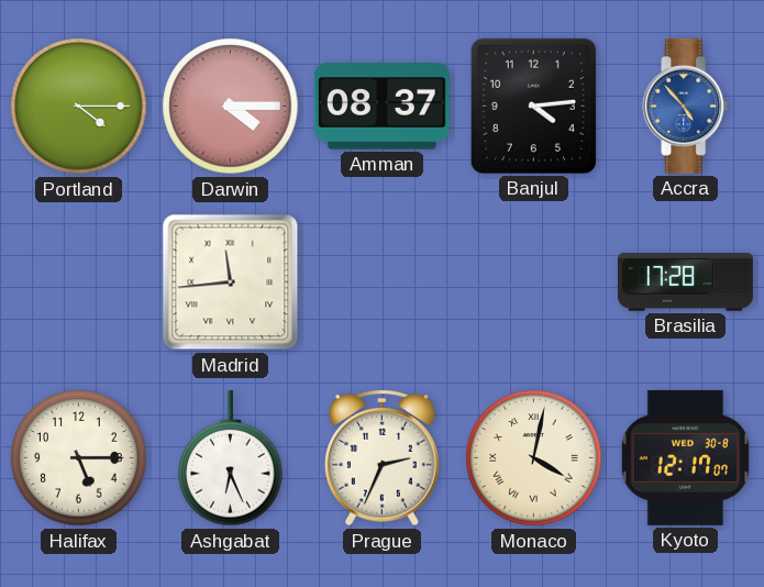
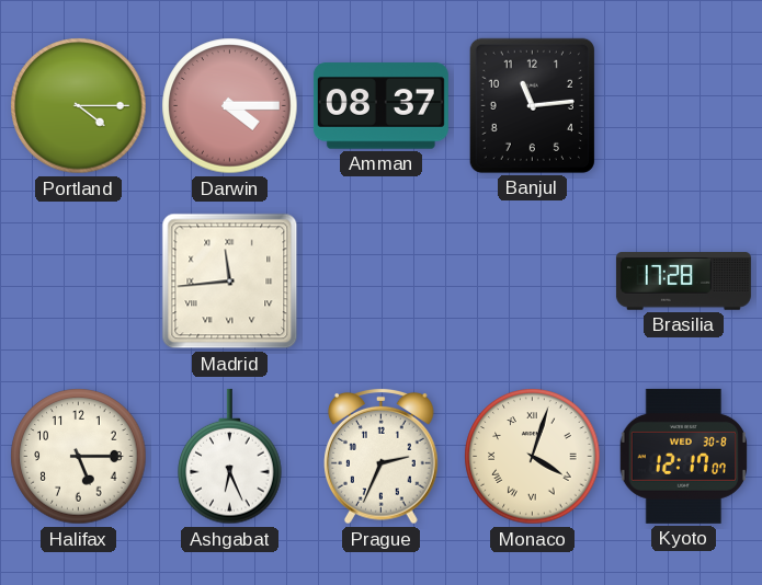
Banjul: 4:14 -> 11:14
Accra: 4:53 -> none
Monaco: 4:02 -> 4:03
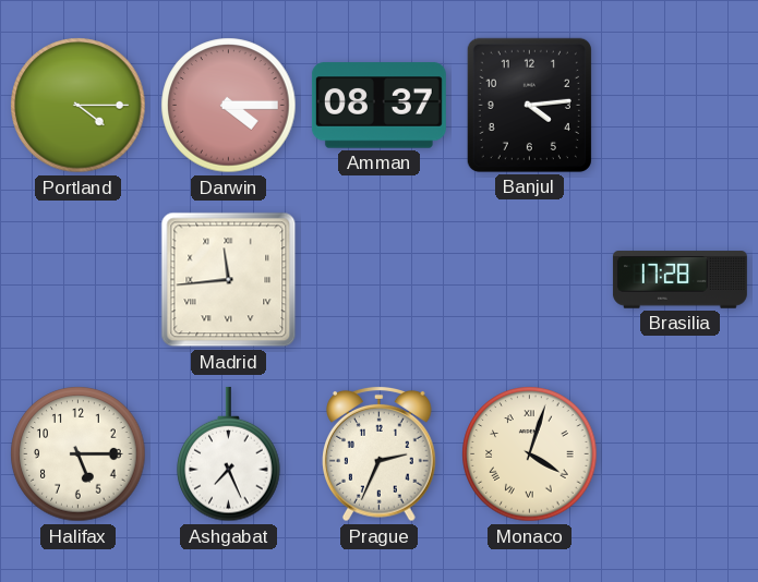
Banjul: 11:14 -> 4:14
Ashgabat: 6:26 -> 7:26
Kyoto: 12:17 -> none
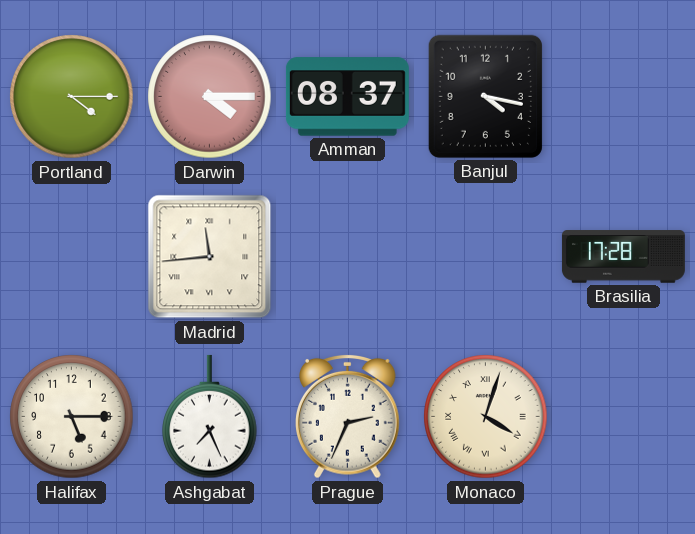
Banjul: 4:14 -> 4:17
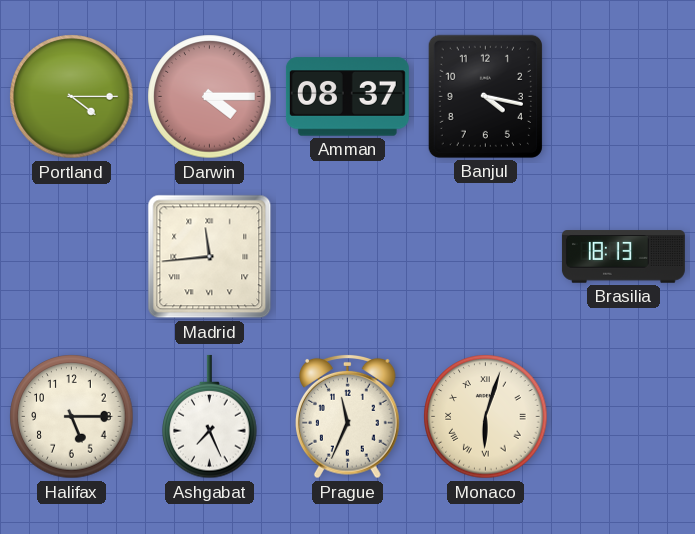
Brasilia: 17:28 -> 18:13
Prague: 2:34 -> 11:34
Monaco: 4:03 -> 6:03
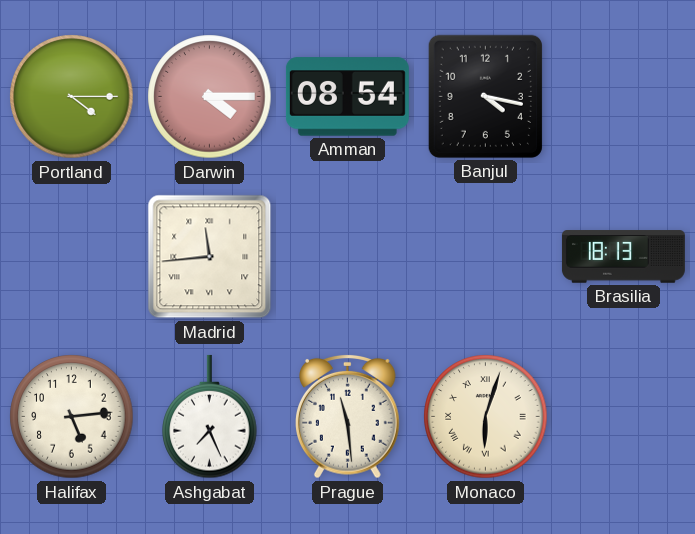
Amman: 08:37 -> 08:54
Halifax: 5:15 -> 5:14
Prague: 11:34 -> 11:29
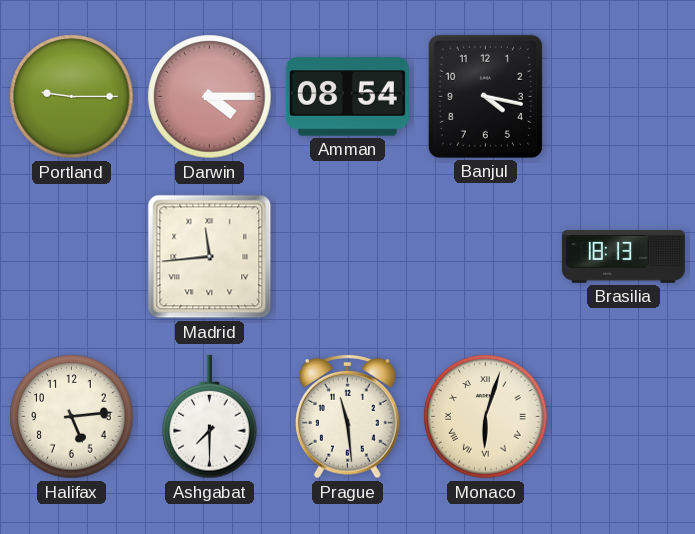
Portland: 4:15 -> 9:15
Ashgabat: 7:26 -> 7:30
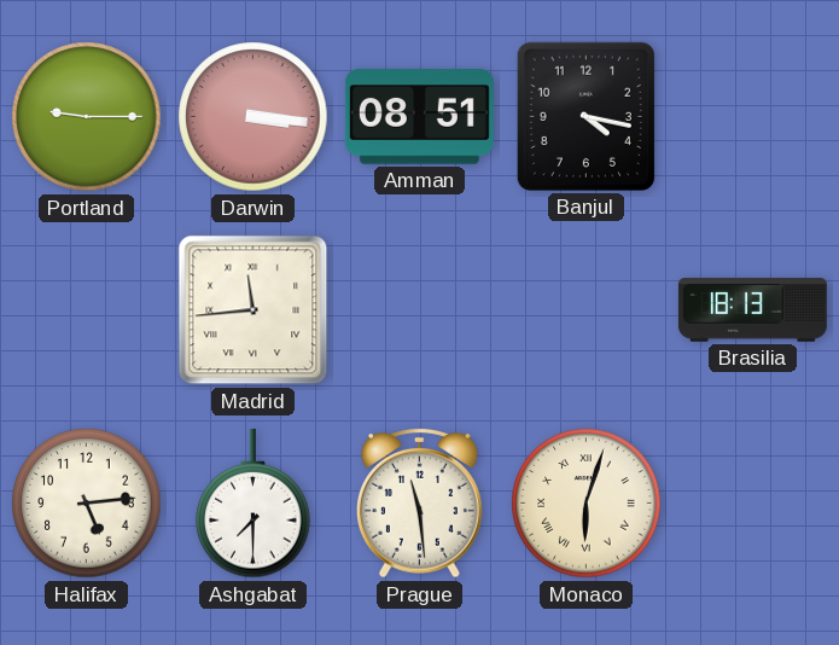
Darwin: 4:15 -> 3:16
Amman: 08:54 -> 08:51
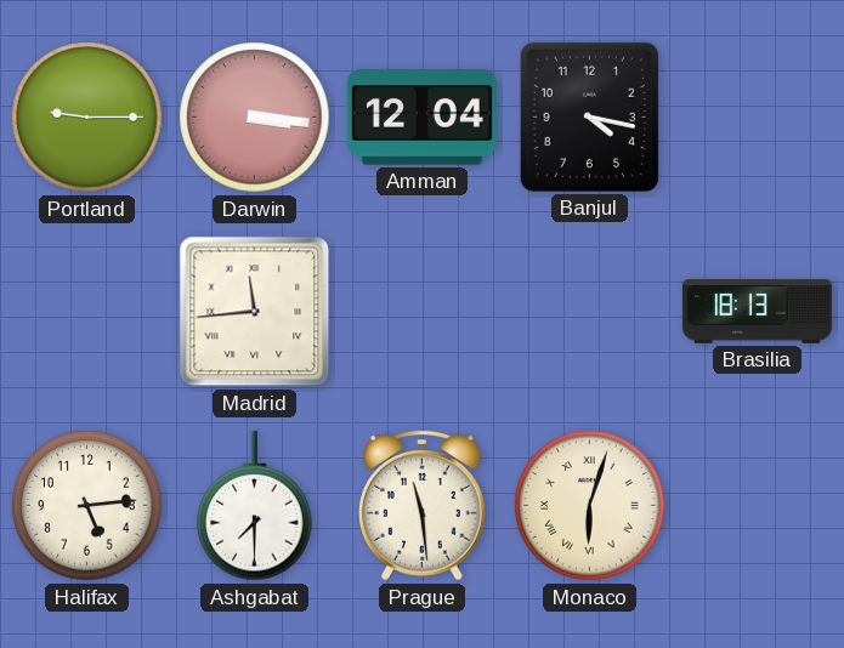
Amman: 08:51 -> 12:04
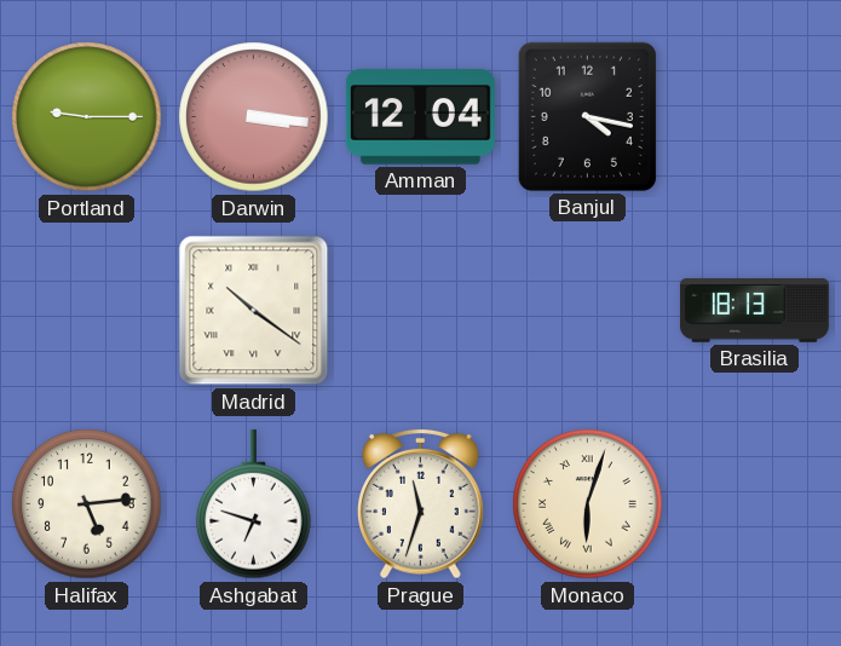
Madrid: 11:44 -> 10:21
Ashgabat: 7:30 -> 6:48
Prague: 11:29 -> 11:33
